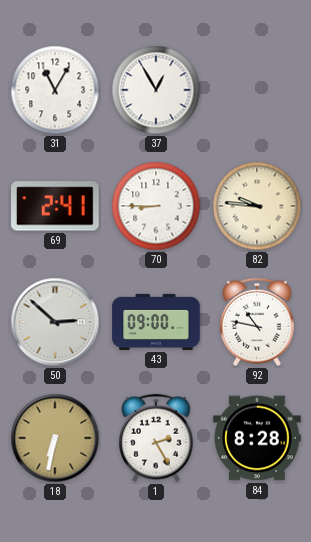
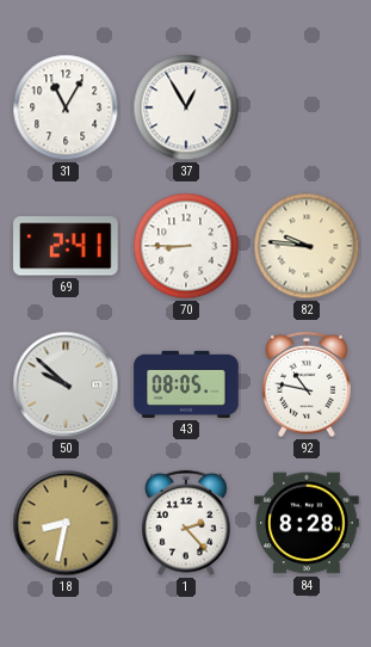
50: 2:52 -> 9:52
43: 09:00 -> 08:05
18: 6:32 -> 8:32
1: 2:25 -> 2:23
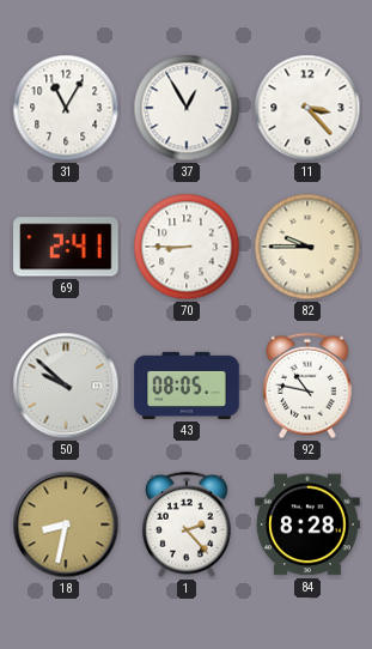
11: none -> 3:23
82: 9:46 -> 9:45
